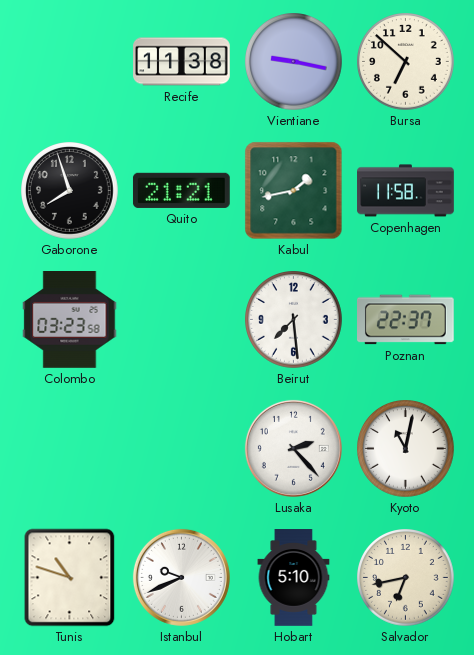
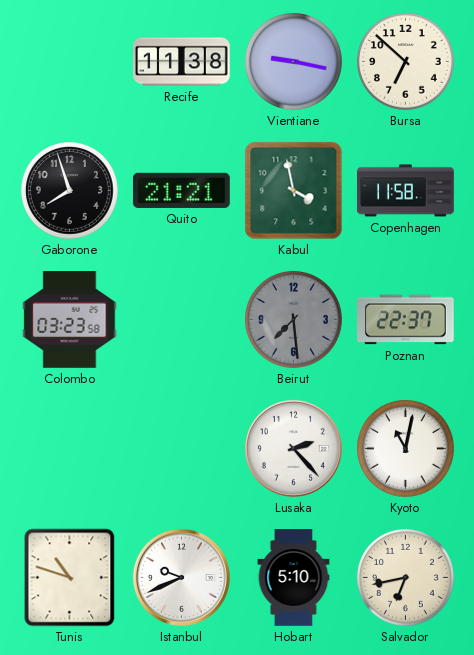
Kabul: 1:43 -> 3:58
Beirut dial: white -> grey
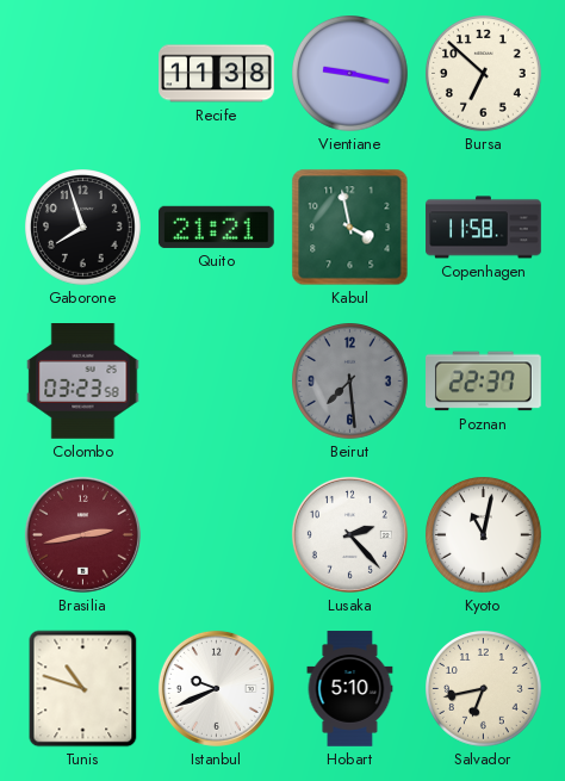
Brasilia: none -> 2:43
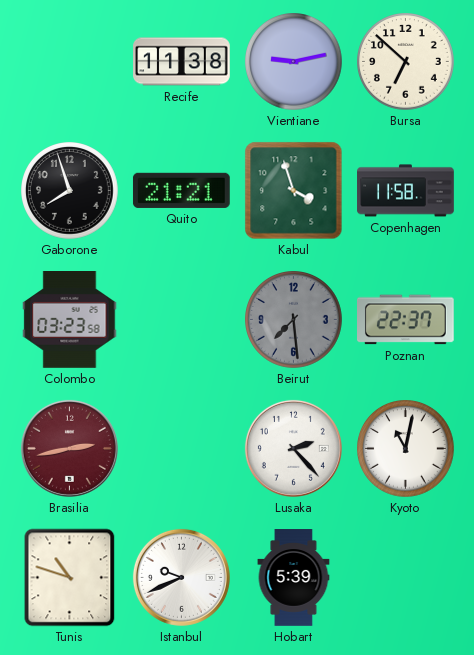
Vientiane: 9:17 -> 9:13
Kabul: 3:58 -> 3:57
Hobart: 5:10 -> 5:39
Salvador: 6:43 -> none
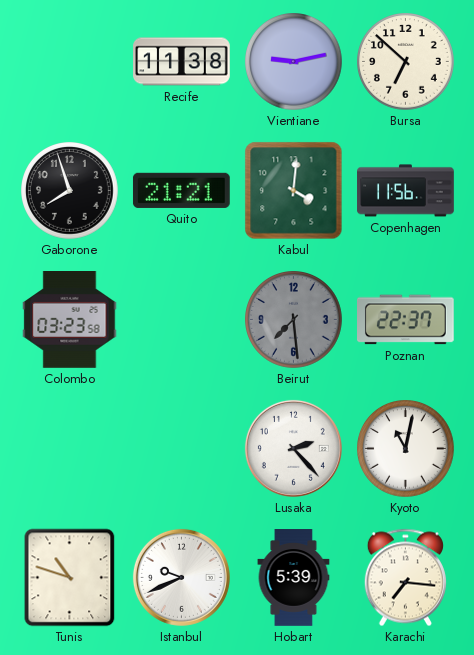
Kabul: 3:57 -> 4:01
Copenhagen: 11:58 -> 11:56
Brasilia: 2:43 -> none
Karachi: none -> 7:16
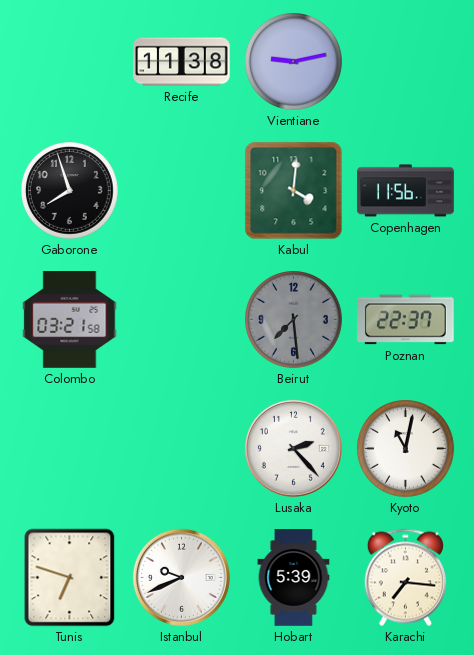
Bursa: 6:52 -> none
Quito: 21:21 -> none
Colombo: 03:23 -> 03:21
Tunis: 10:48 -> 6:48
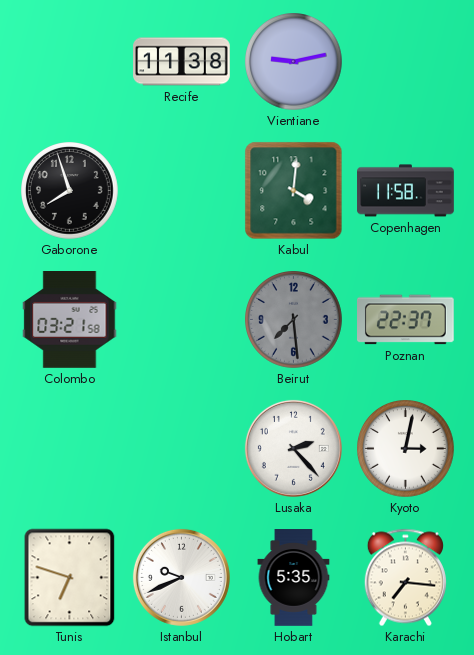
Copenhagen: 11:56 -> 11:58
Kyoto: 11:02 -> 3:02
Hobart: 5:39 -> 5:35
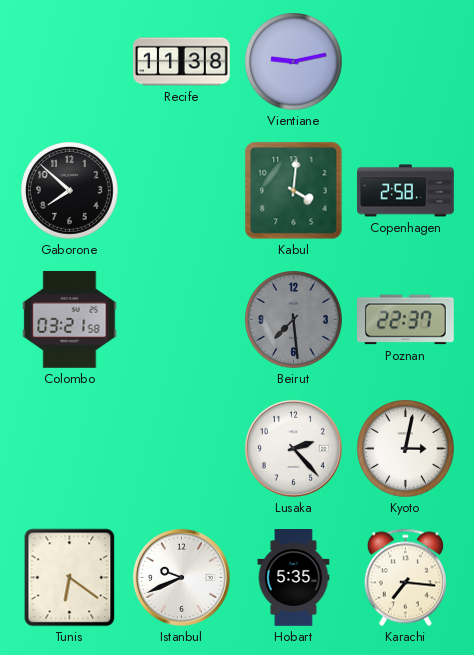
Gaborone: 7:57 -> 7:52
Copenhagen: 11:58 -> 2:58
Tunis: 6:48 -> 6:21
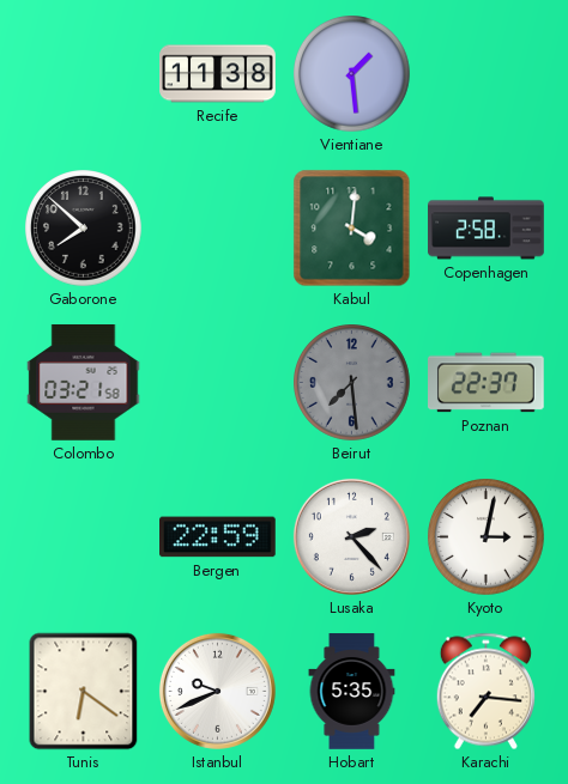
Vientiane: 9:13 -> 1:29
Bergen: none -> 22:59
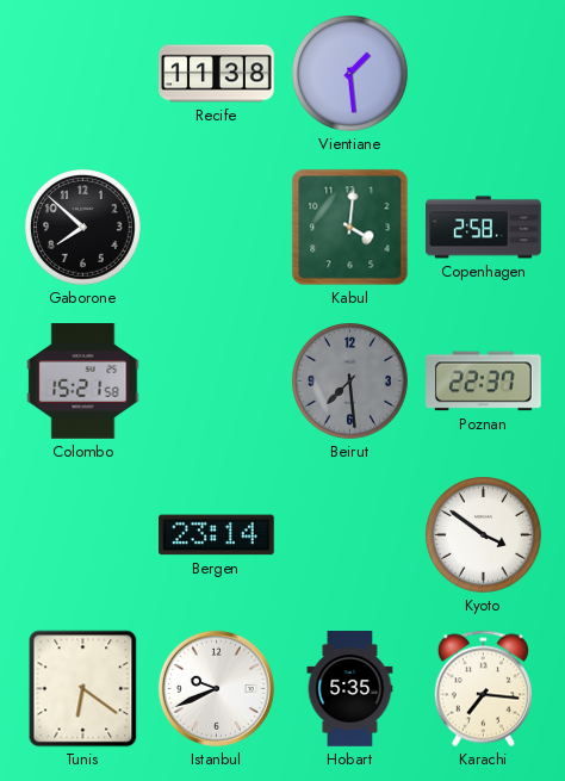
Colombo: 03:21 -> 15:21
Bergen: 22:59 -> 23:14
Lusaka: 2:23 -> none
Kyoto: 3:02 -> 3:51
